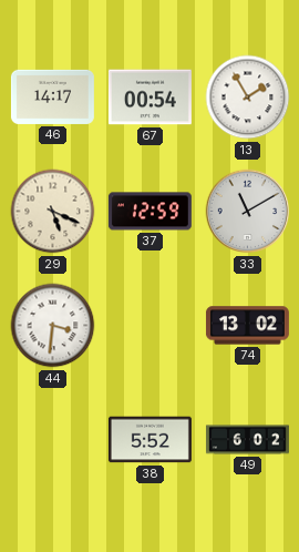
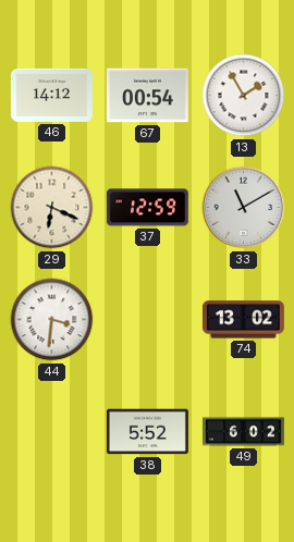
46: 14:17 -> 14:12
29: 5:19 -> 6:19
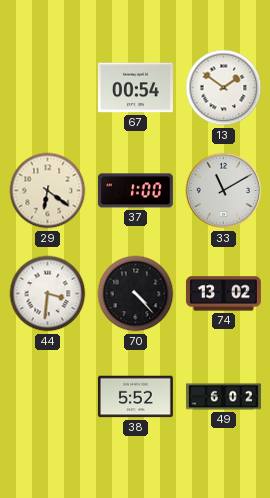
46: 14:12 -> none
13: 1:55 -> 1:51
29: 6:19 -> 6:21
37: 12:59 -> 1:00
70: none -> 4:23
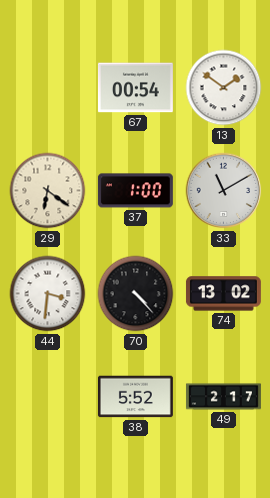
49: 6:02 -> 2:17
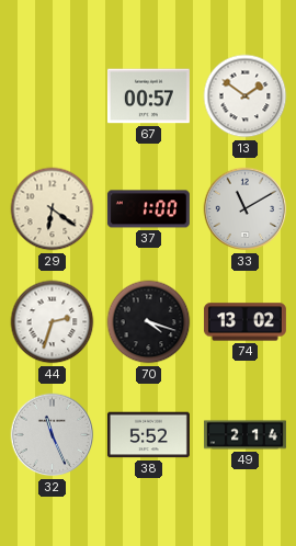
67: 00:54 -> 00:57
44: 3:31 -> 2:33
70: 4:23 -> 4:18
32: none -> 11:26
49: 2:17 -> 2:14
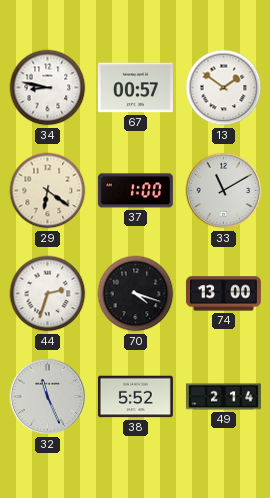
34: none -> 8:47
74: 13:02 -> 13:00
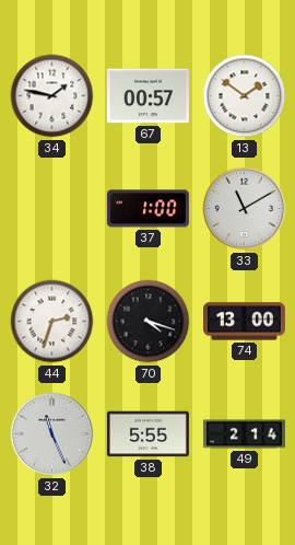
34: 8:47 -> 1:47
29: 6:21 -> none
38: 5:52 -> 5:55
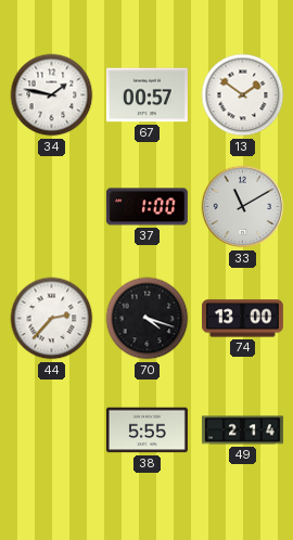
44: 2:33 -> 2:37
32: 11:26 -> none
